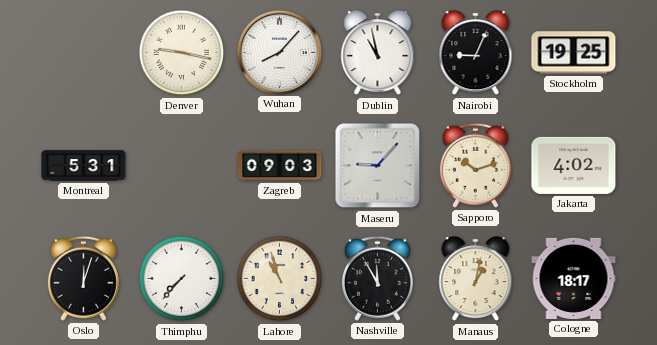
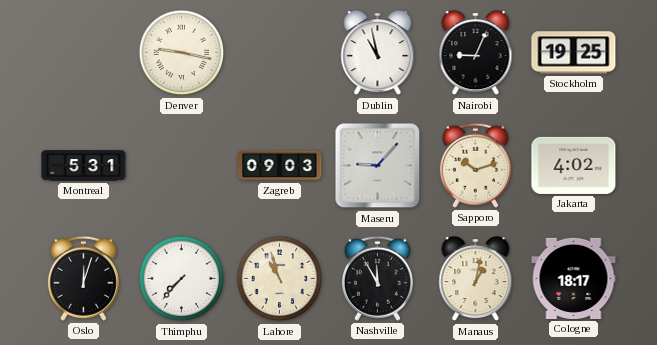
Wuhan: 8:07 -> none
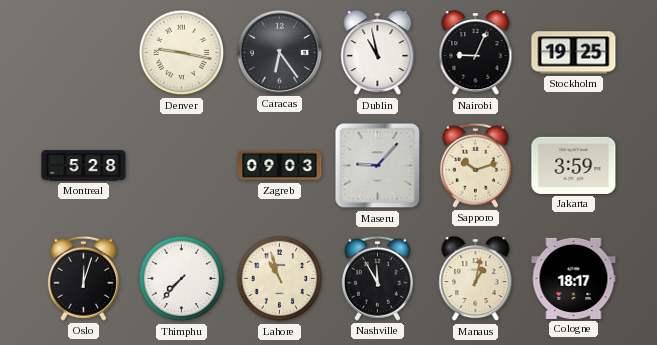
Caracas: none -> 6:24
Montreal: 5:31 -> 5:28
Jakarta: 4:02 -> 3:59
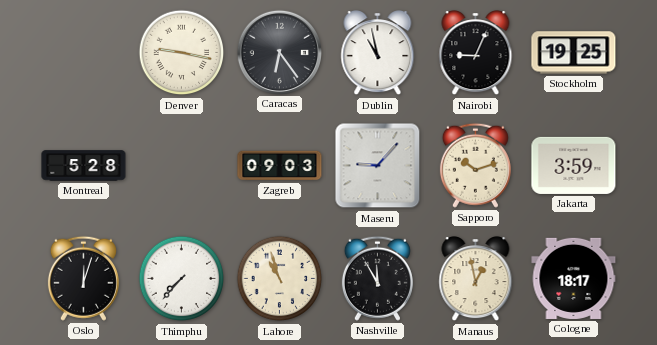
Manaus: 1:02 -> 12:58
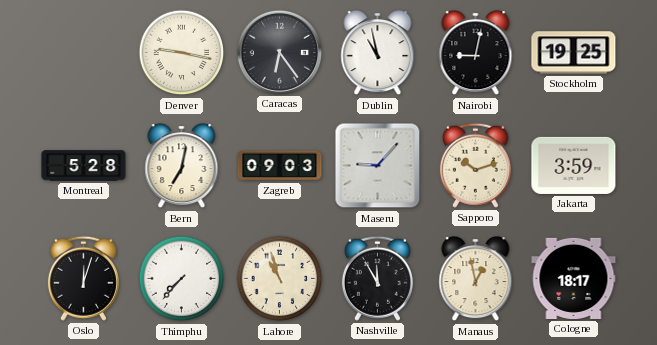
Nairobi: 9:04 -> 9:02
Bern: none -> 7:02
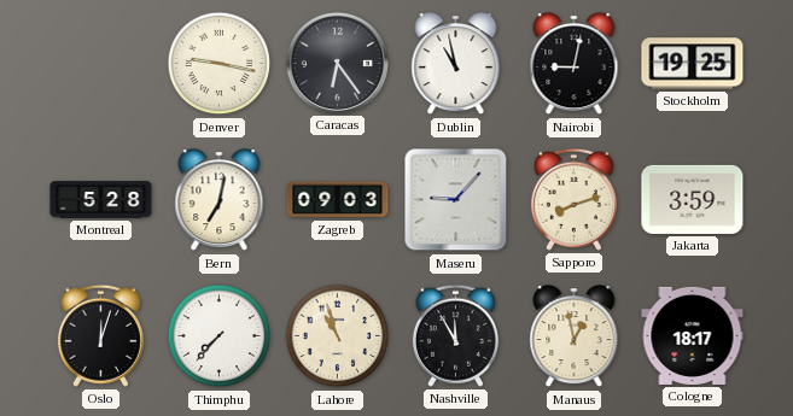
Sapporo: 10:12 -> 8:12
